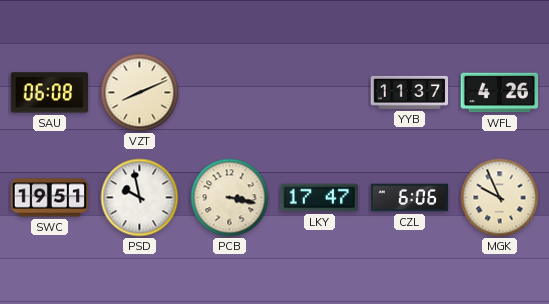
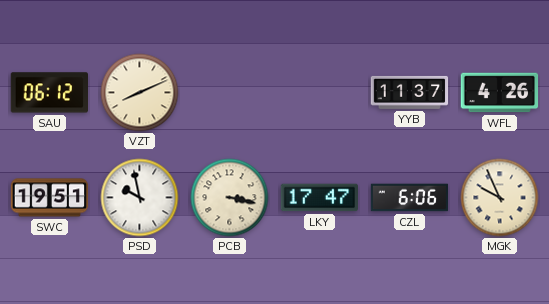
SAU: 06:08 -> 06:12
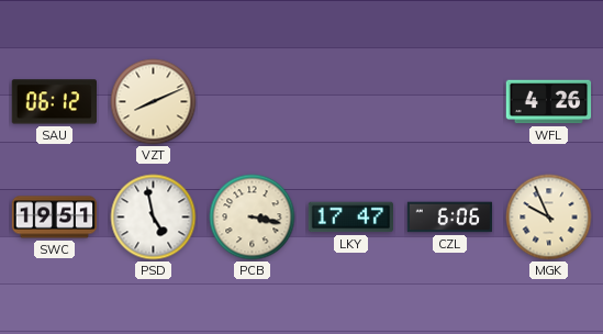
YYB: 11:37 -> none
PSD: 9:58 -> 4:58
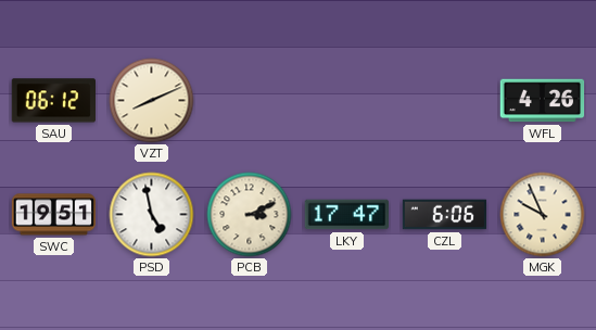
PCB: 3:17 -> 3:11
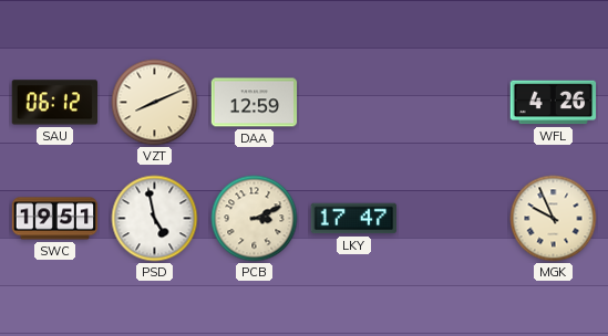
DAA: none -> 12:59
CZL: 6:06 -> none
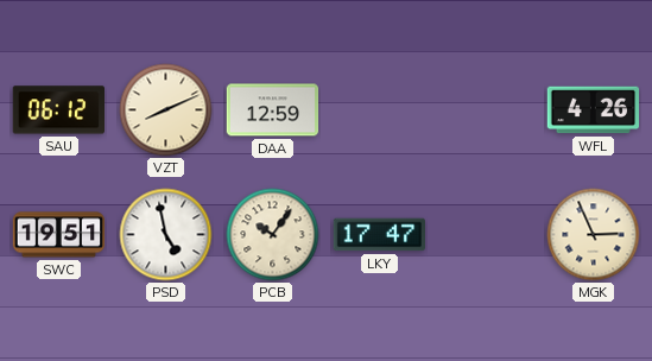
PCB: 3:11 -> 10:06
MGK: 9:56 -> 2:56
